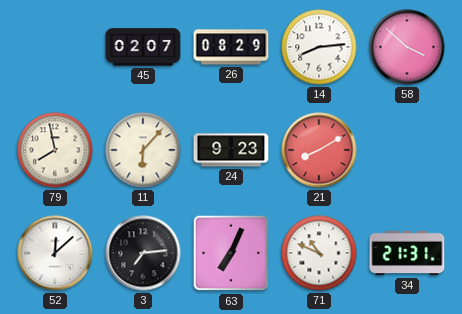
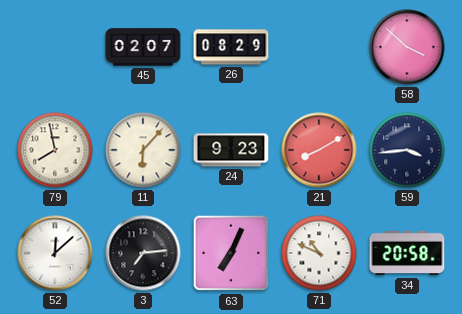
14: 8:14 -> none
59: none -> 3:44
34: 21:31 -> 20:58
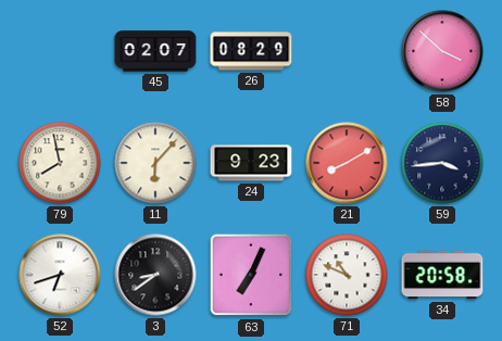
52: 12:08 -> 6:42
3: 7:14 -> 8:39
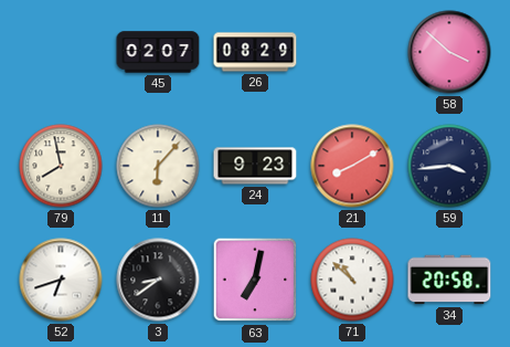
63: 7:04 -> 7:02
71: 10:49 -> 10:52
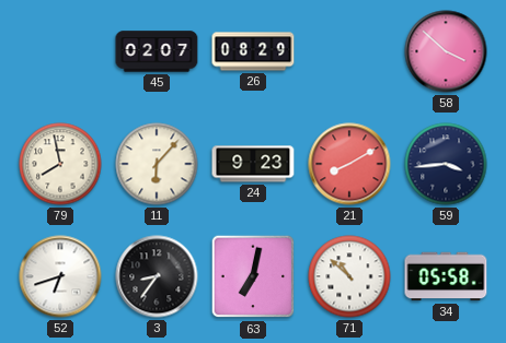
3: 8:39 -> 8:36
34: 20:58 -> 05:58
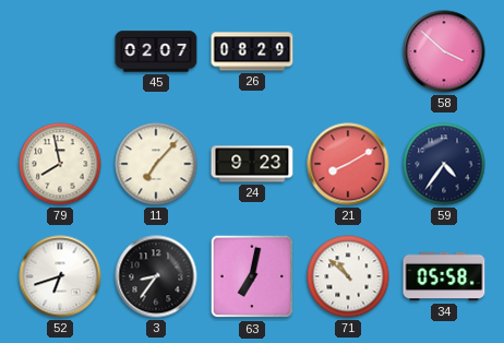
11: 6:07 -> 7:07
59: 3:44 -> 4:36
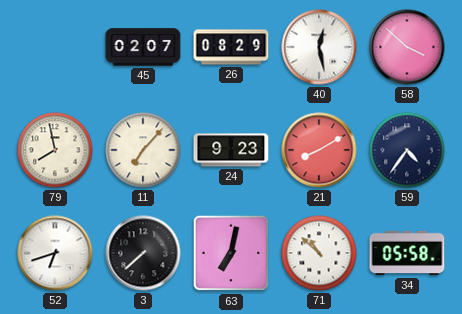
40: none -> 12:28
3: 8:36 -> 7:38
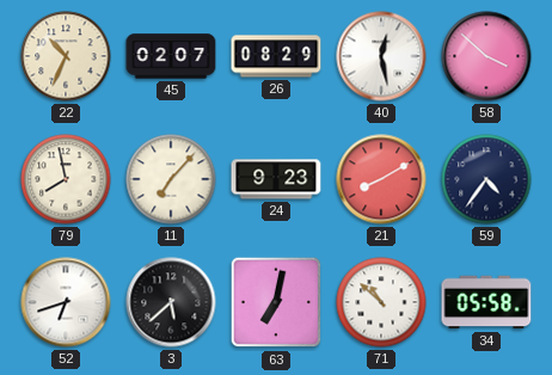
22: none -> 10:34
3: 7:38 -> 5:38
